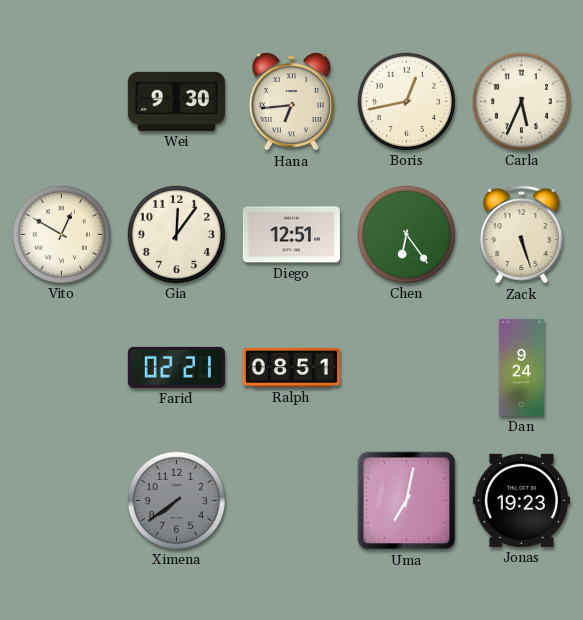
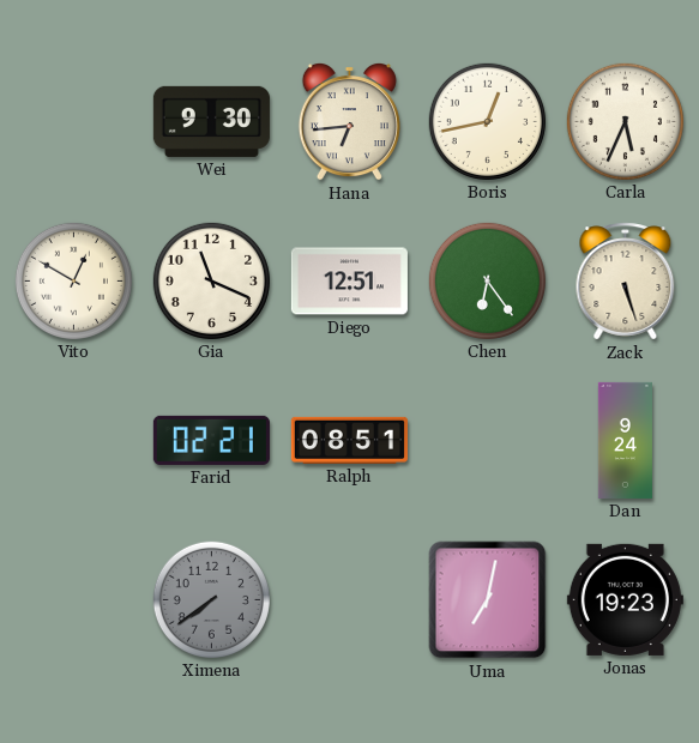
Gia: 12:06 -> 11:19
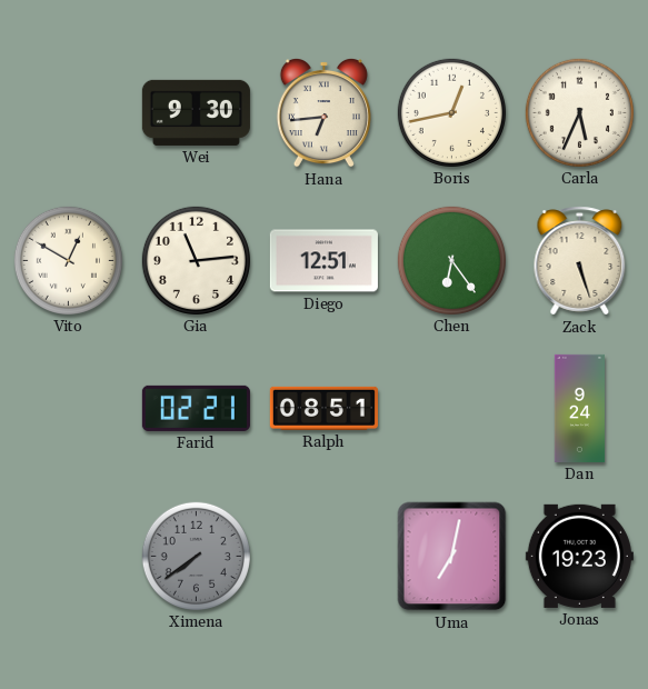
Gia: 11:19 -> 11:14
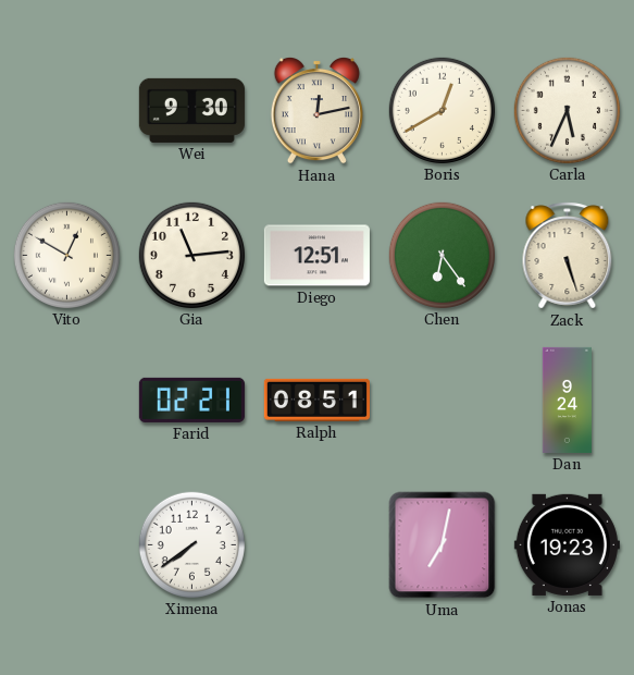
Hana: 6:44 -> 12:13
Boris: 12:43 -> 12:40
Ximena dial: grey -> white
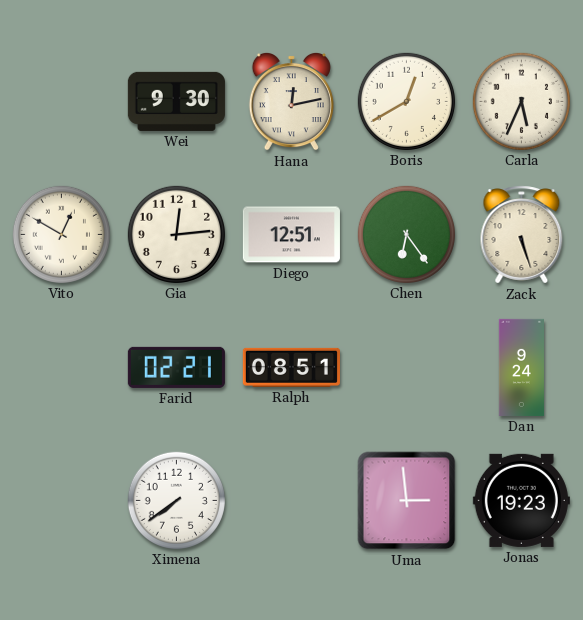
Gia: 11:14 -> 12:14
Uma: 7:02 -> 2:59
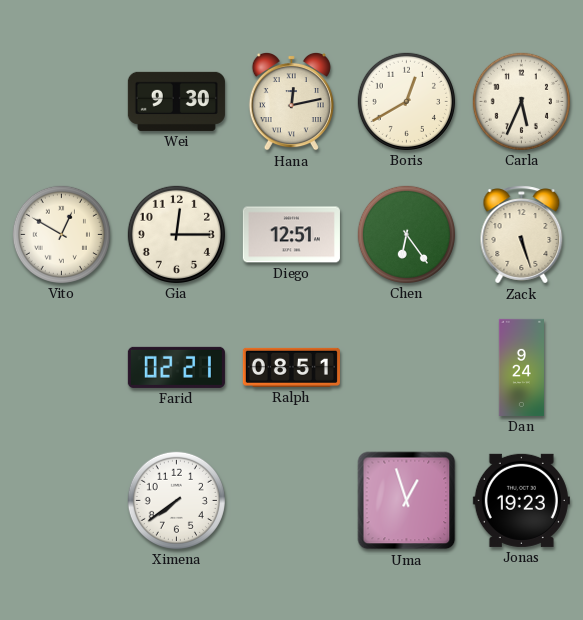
Gia: 12:14 -> 12:15
Uma: 2:59 -> 12:57
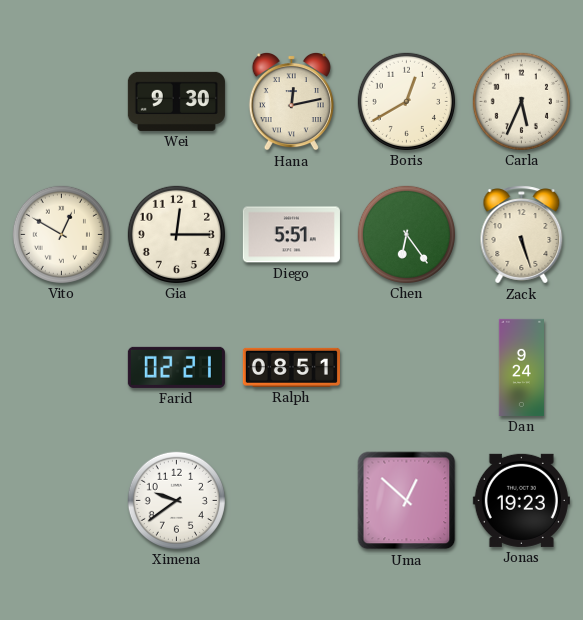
Diego: 12:51 -> 5:51
Ximena: 7:39 -> 9:39
Uma: 12:57 -> 12:52
